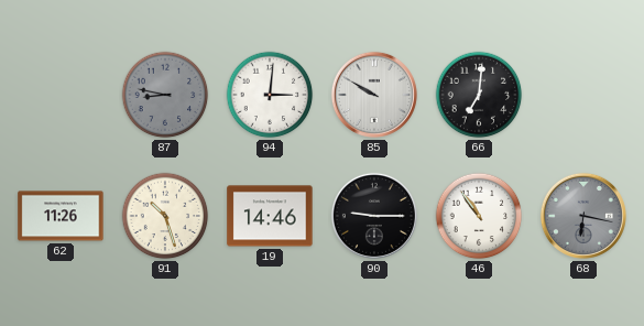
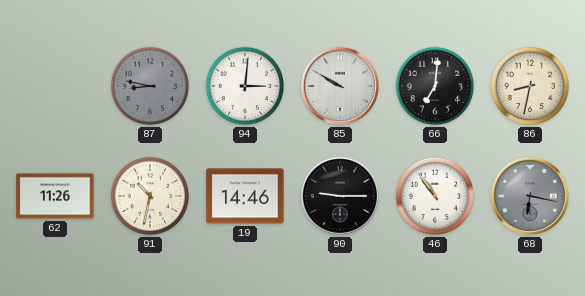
86: none -> 8:32
91: 10:27 -> 10:32
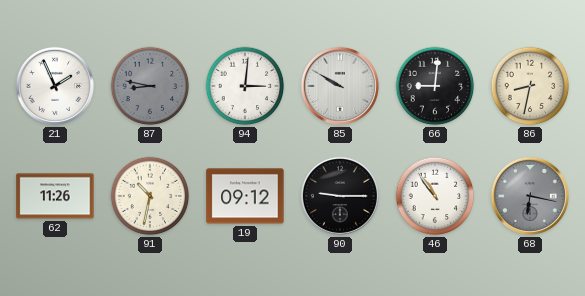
21: none -> 1:56
66: 7:01 -> 9:01
19: 14:46 -> 09:12
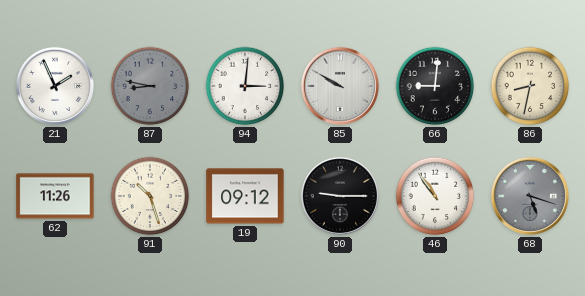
91: 10:32 -> 10:27
68: 6:17 -> 5:18
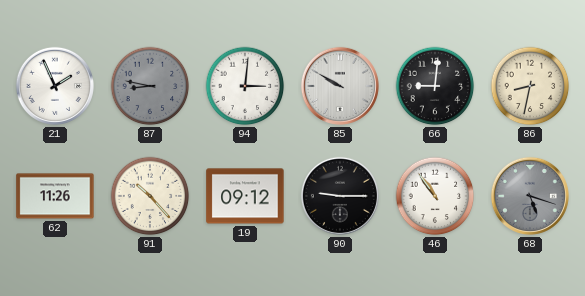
91: 10:27 -> 10:23
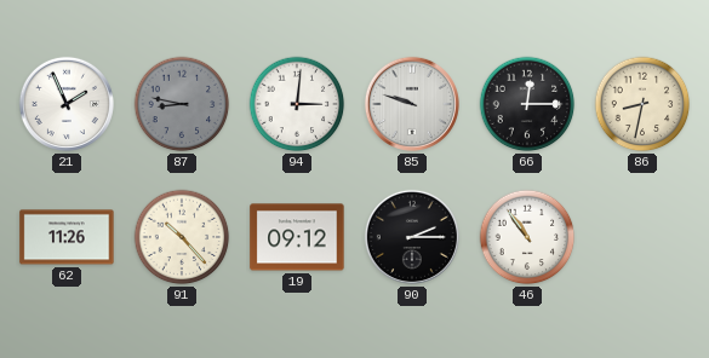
85: 9:50 -> 9:48
66: 9:01 -> 12:15
90: 9:15 -> 2:15
68: 5:18 -> none
